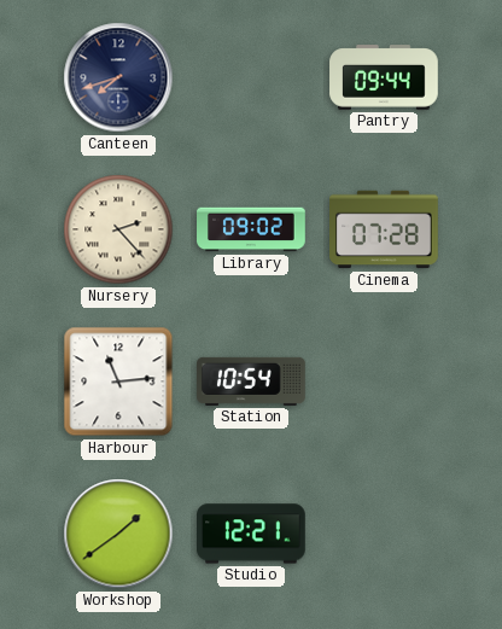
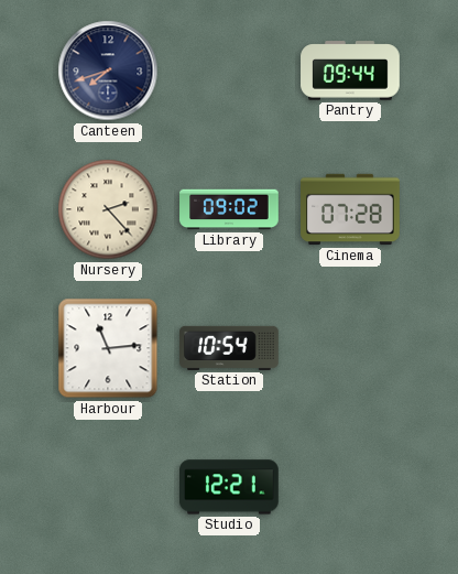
Workshop: 1:39 -> none
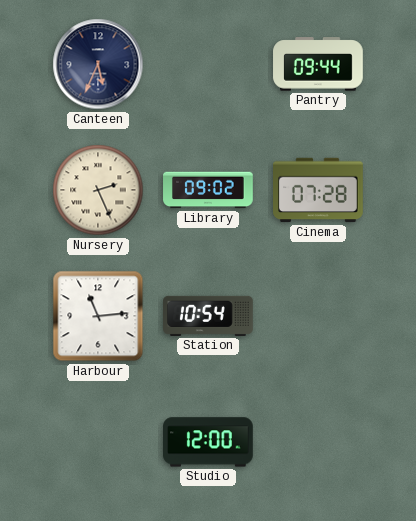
Canteen: 7:42 -> 5:34
Nursery: 2:23 -> 2:26
Studio: 12:21 -> 12:00
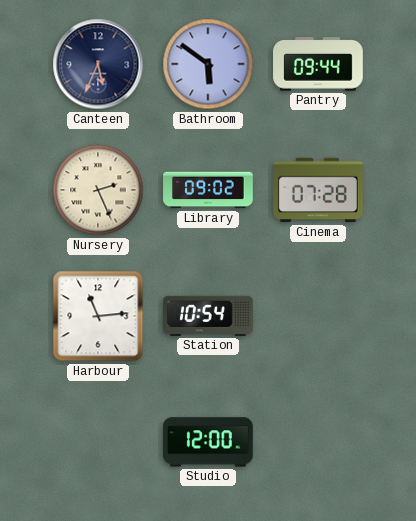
Bathroom: none -> 5:51
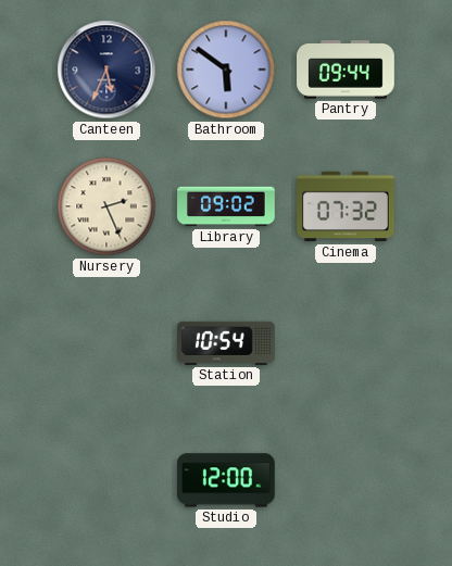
Cinema: 07:28 -> 07:32
Harbour: 11:14 -> none
